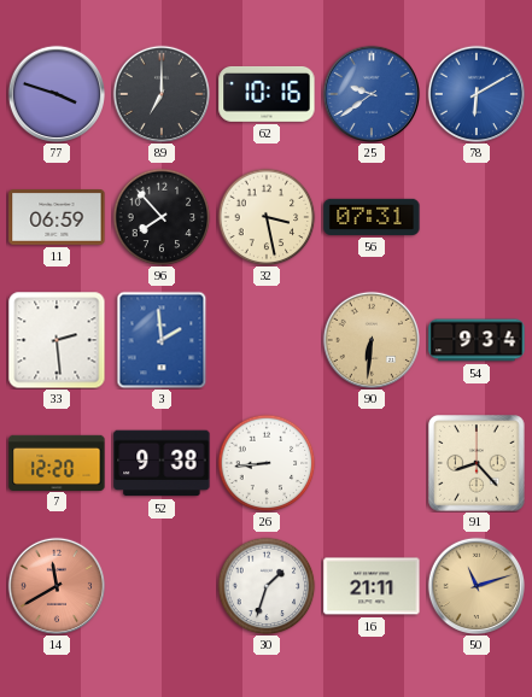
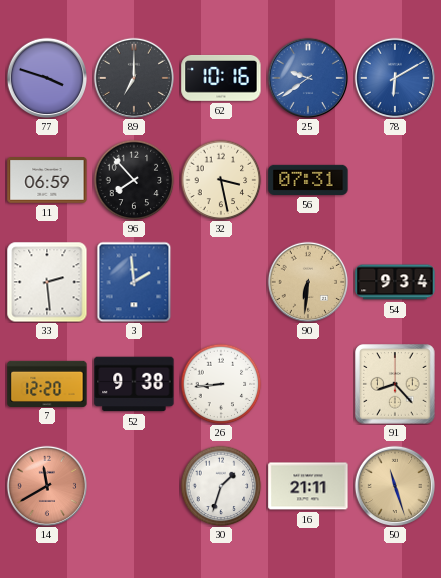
50: 11:12 -> 11:27
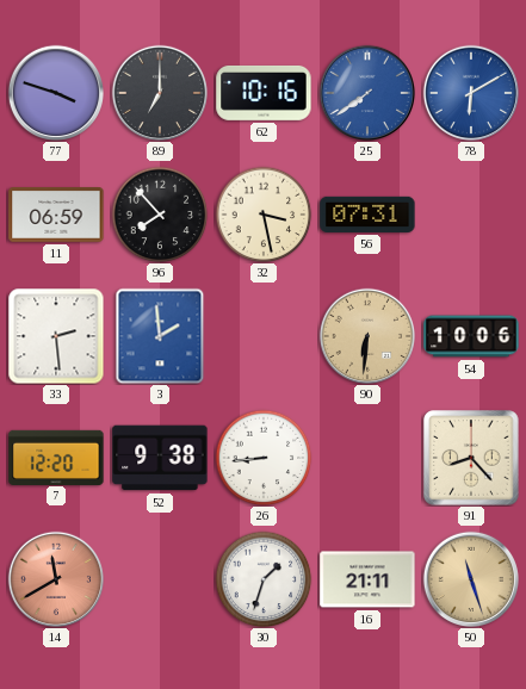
25: 9:39 -> 7:39
54: 9:34 -> 10:06
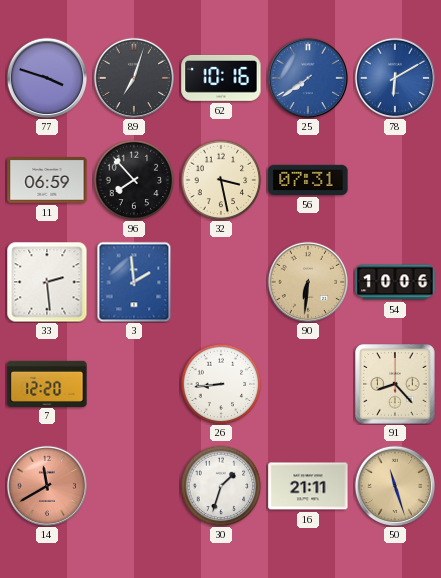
89: 7:00 -> 7:03
52: 9:38 -> none
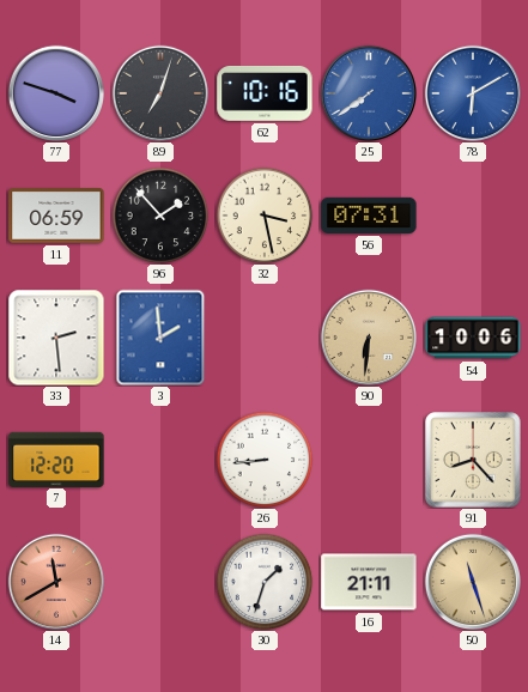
96: 7:53 -> 1:53
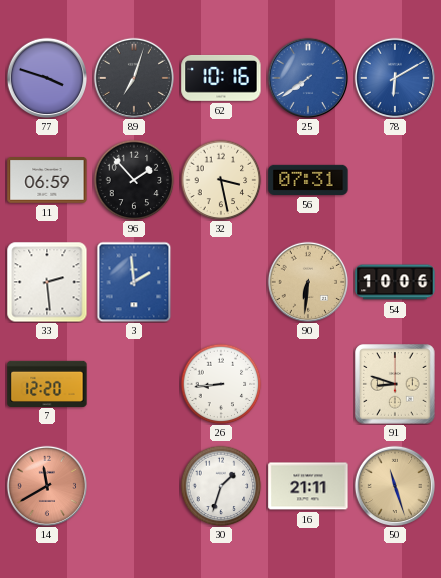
91: 8:23 -> 8:48
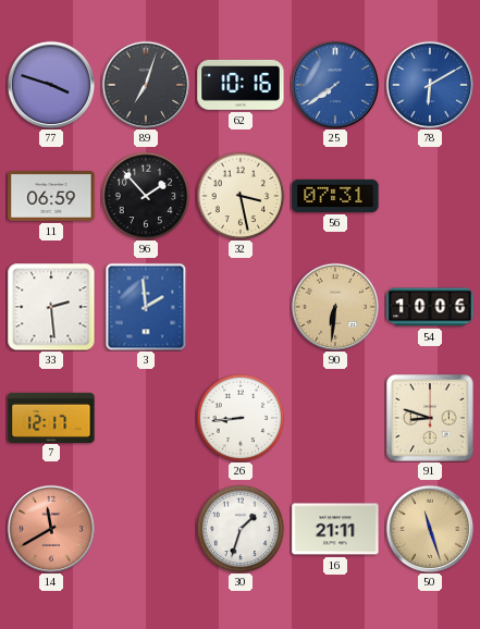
7: 12:20 -> 12:17
